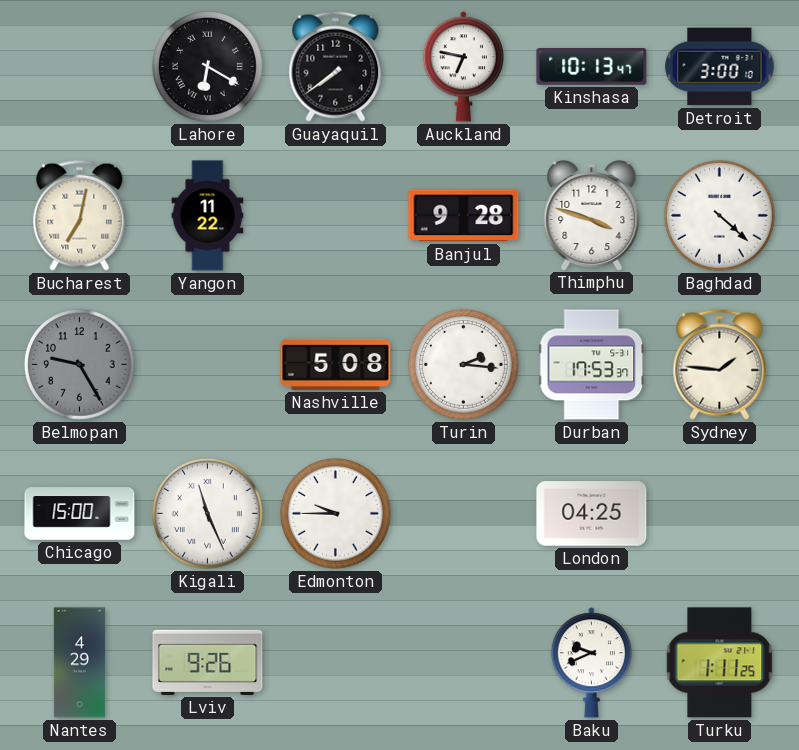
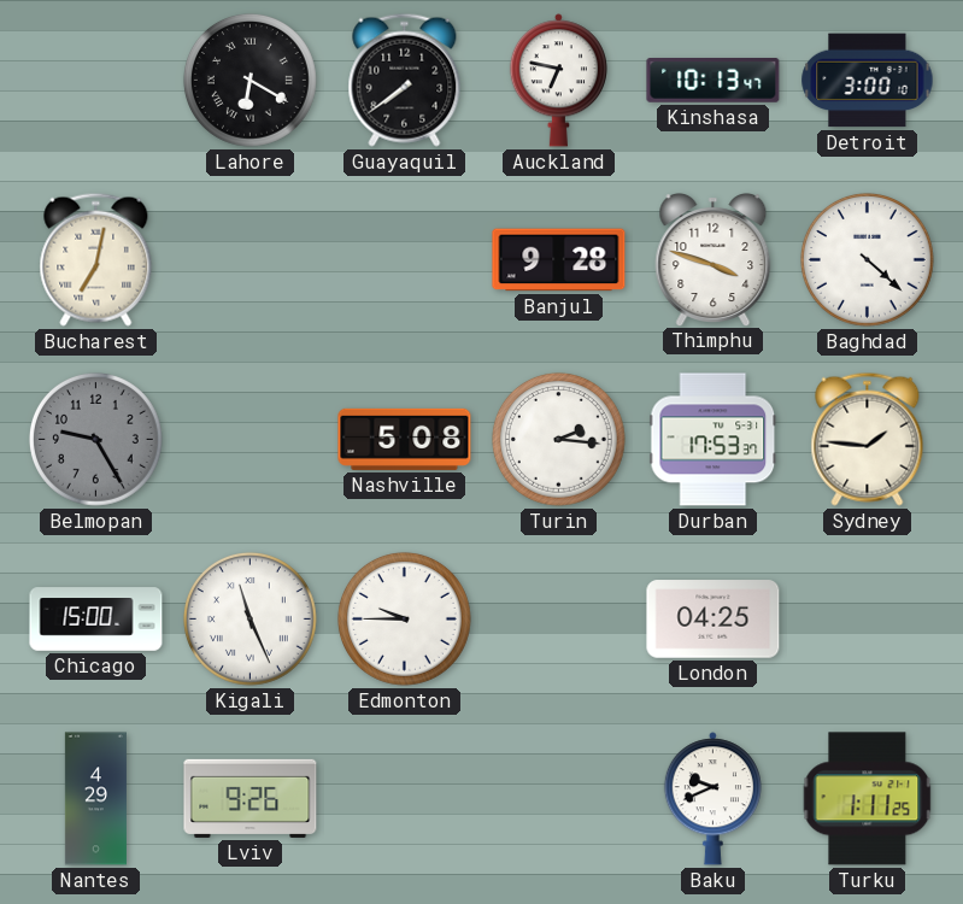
Yangon: 11:22 -> none
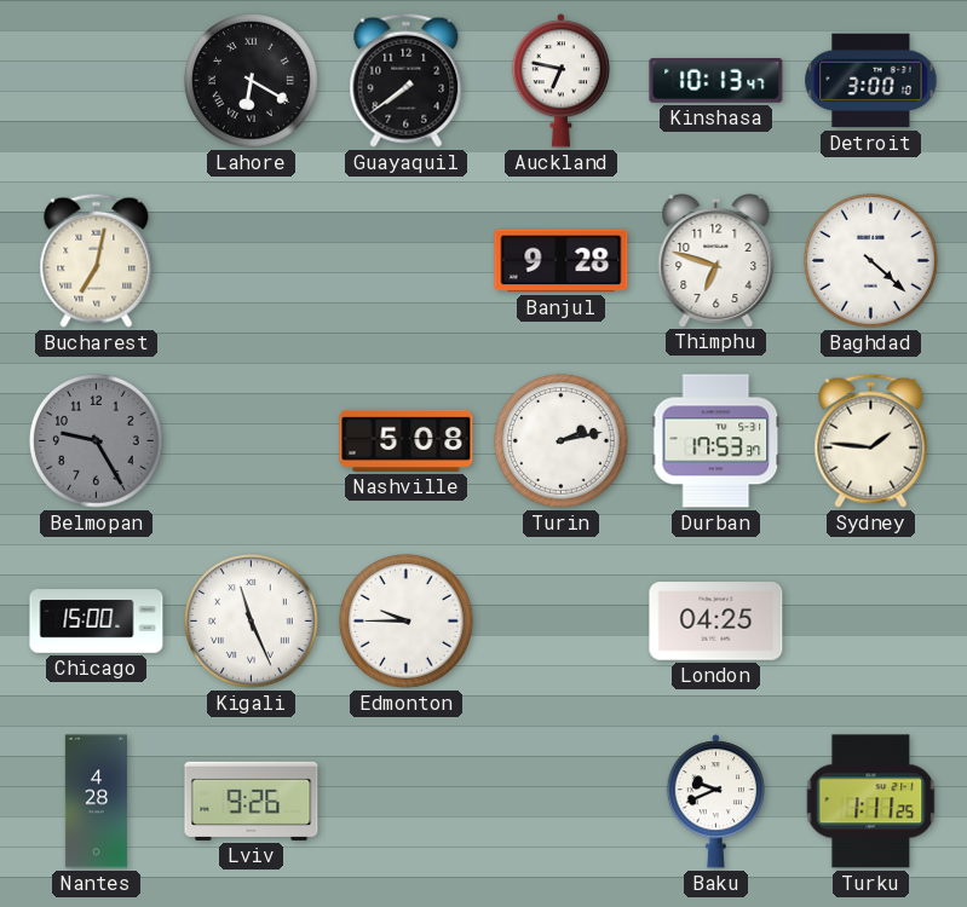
Thimphu: 3:48 -> 6:48
Turin: 2:16 -> 2:13
Nantes: 4:29 -> 4:28
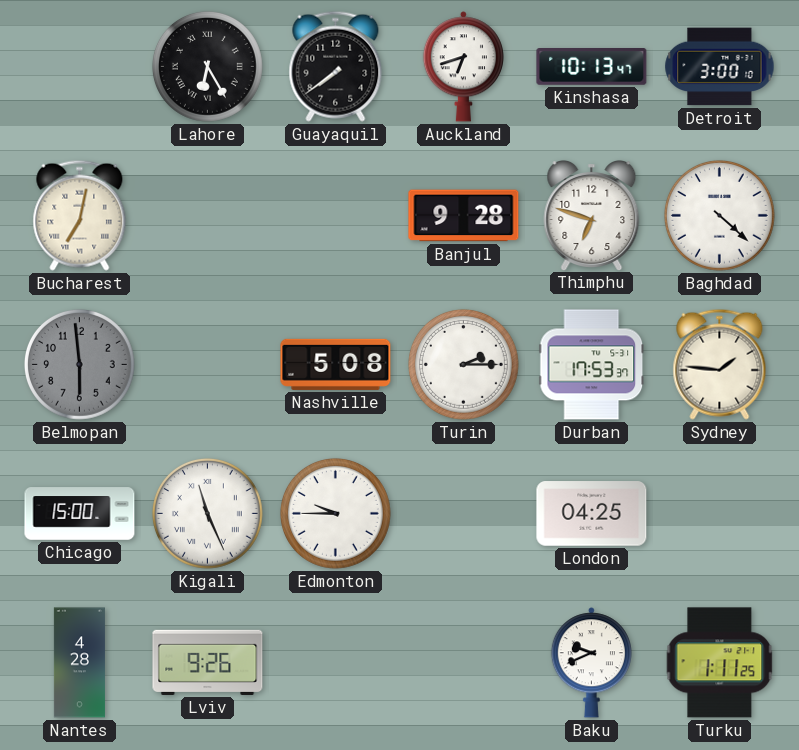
Lahore: 6:20 -> 6:25
Auckland: 6:47 -> 6:42
Belmopan: 9:25 -> 5:59
Turin: 2:13 -> 2:15
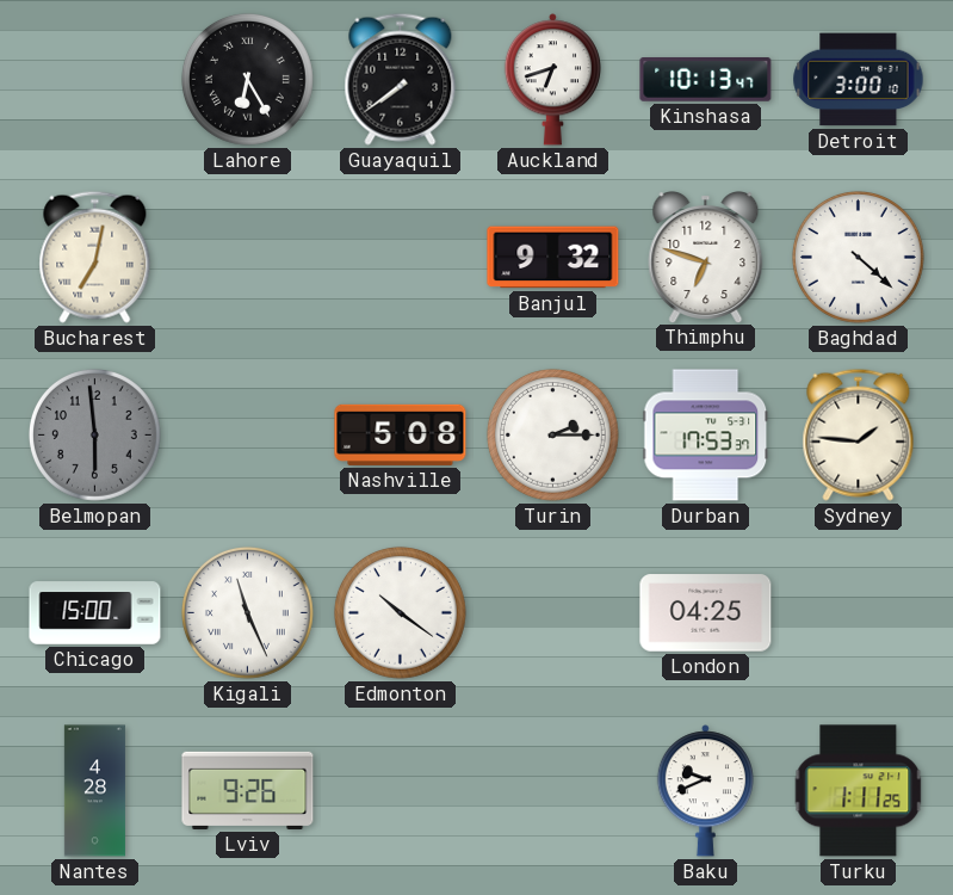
Banjul: 9:28 -> 9:32
Edmonton: 9:45 -> 10:21
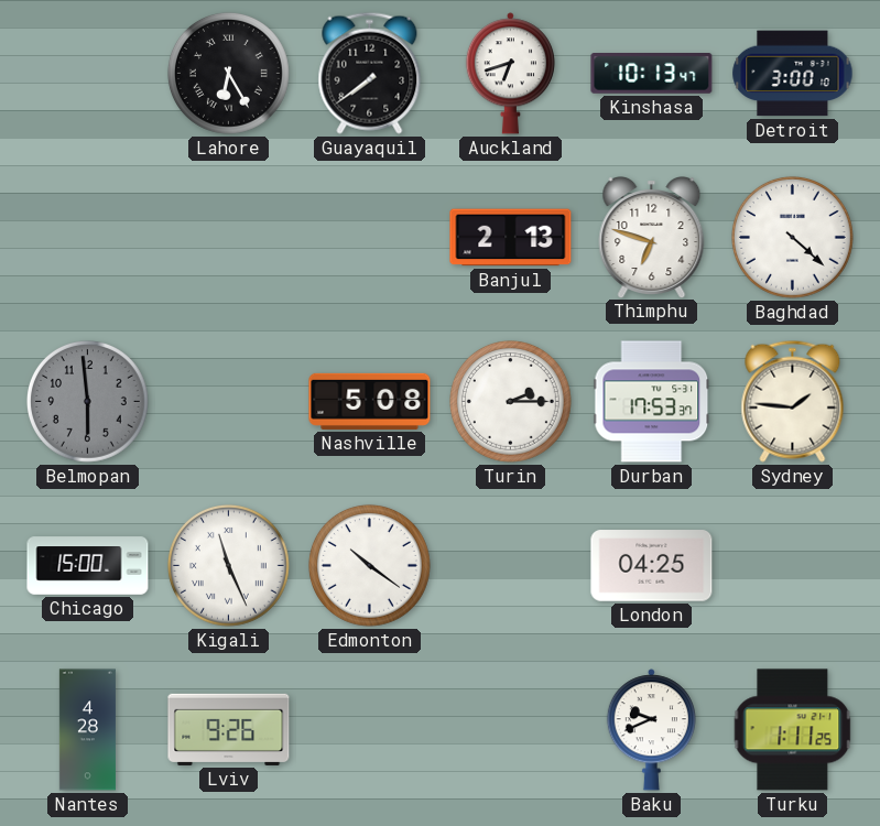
Bucharest: 7:02 -> none
Banjul: 9:32 -> 2:13
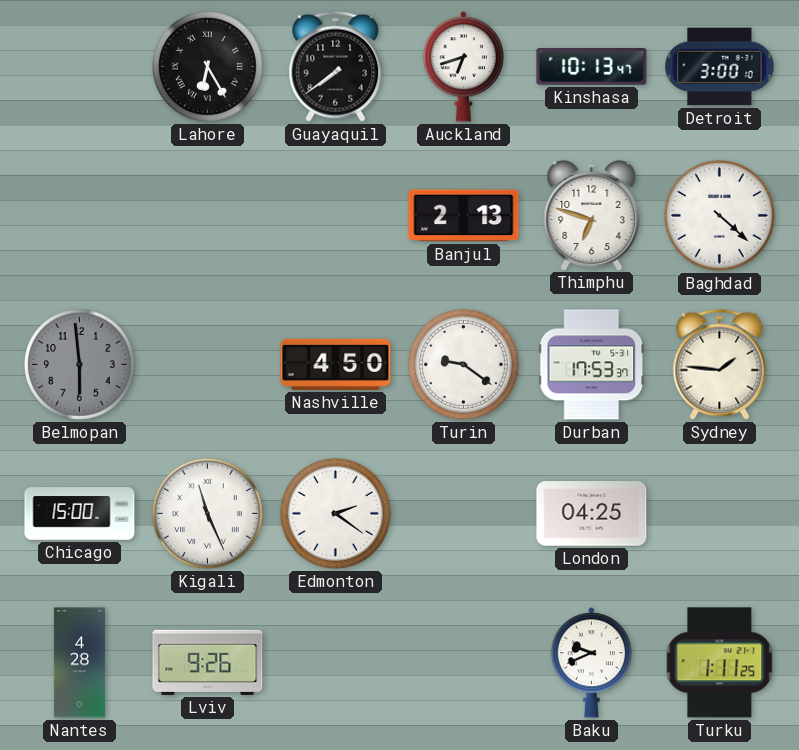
Nashville: 5:08 -> 4:50
Turin: 2:15 -> 9:21
Edmonton: 10:21 -> 2:21
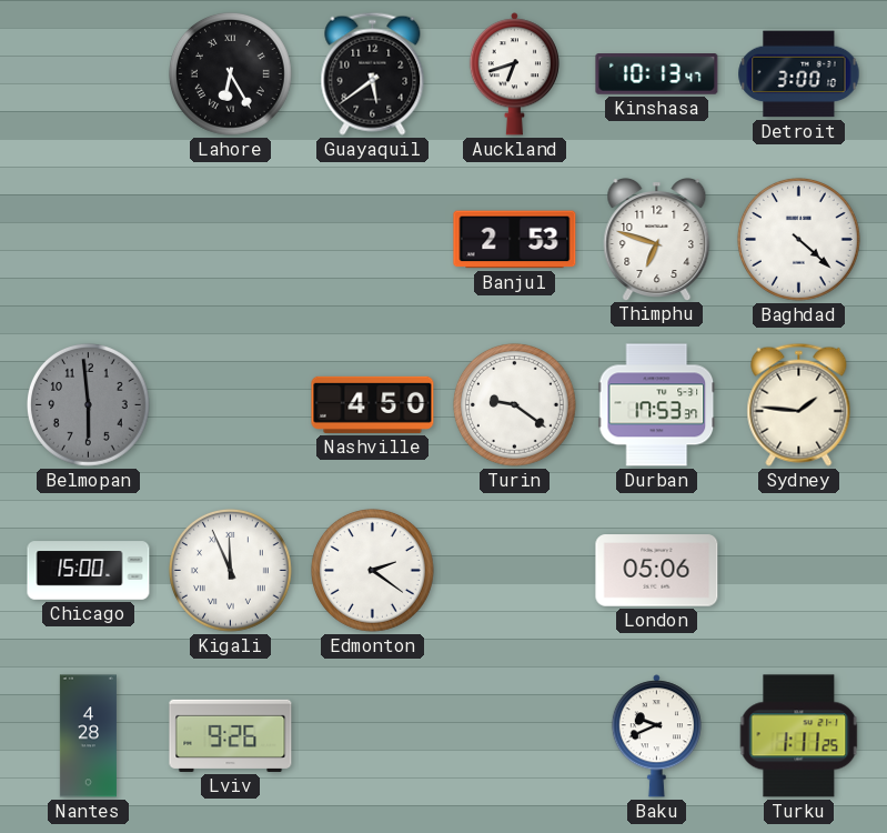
Guayaquil: 7:39 -> 5:39
Banjul: 2:13 -> 2:53
Kigali: 11:26 -> 11:56
London: 04:25 -> 05:06
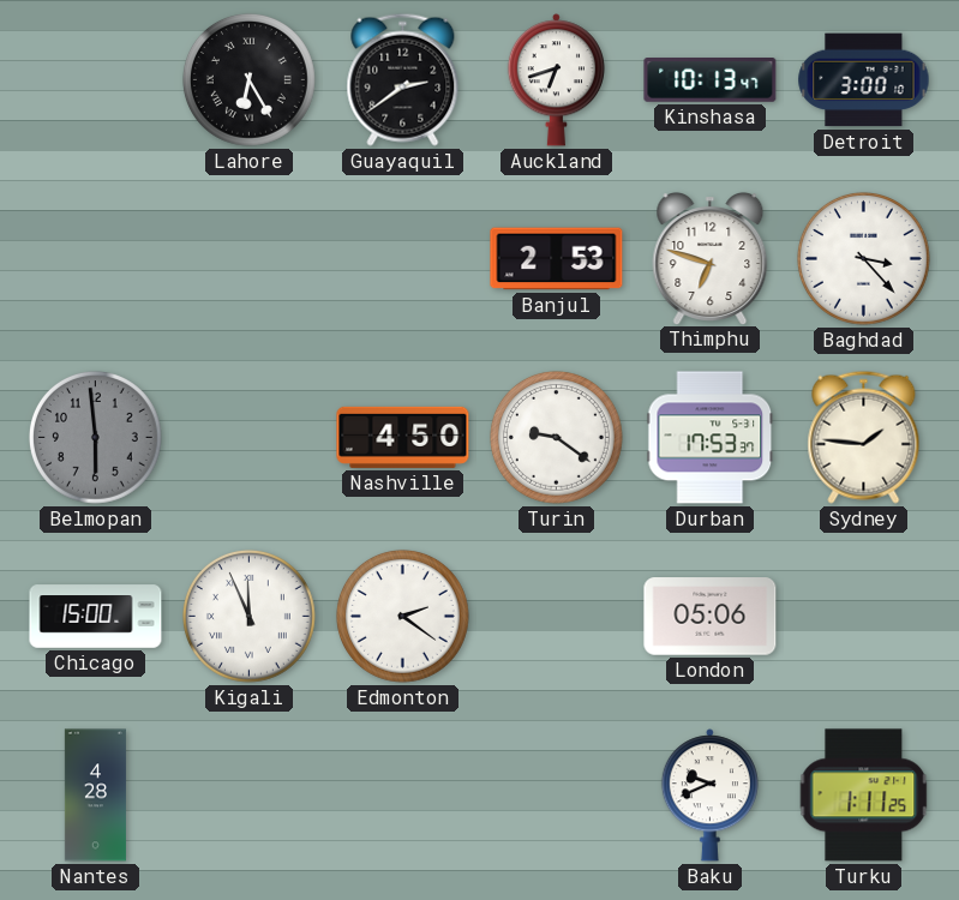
Guayaquil: 5:39 -> 2:39
Baghdad: 4:22 -> 3:23
Lviv: 9:26 -> none
